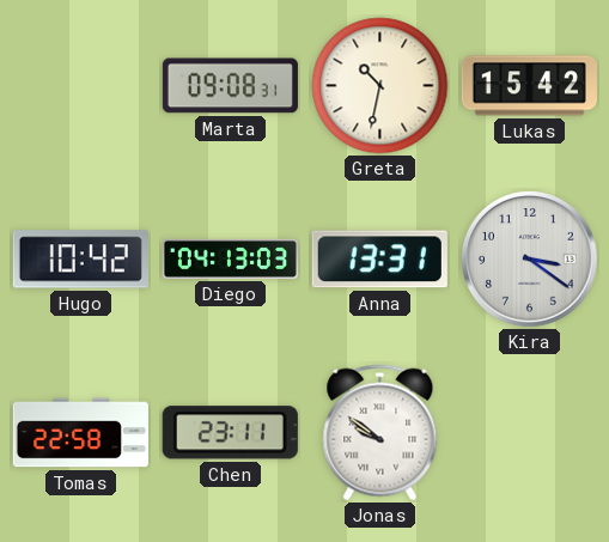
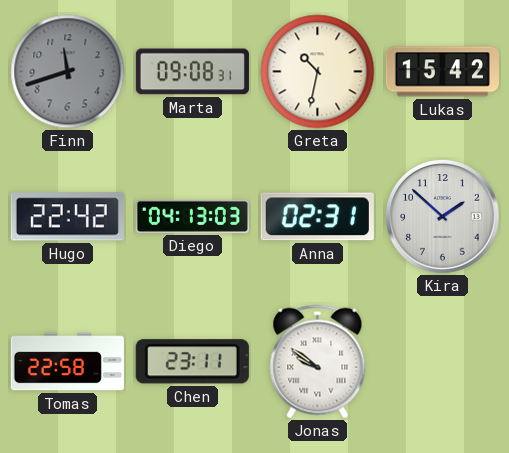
Finn: none -> 11:42
Hugo: 10:42 -> 22:42
Anna: 13:31 -> 02:31
Kira: 3:21 -> 1:52
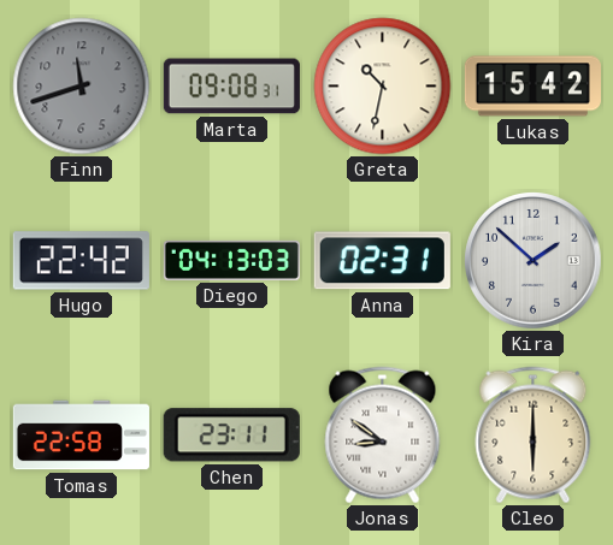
Jonas: 9:51 -> 8:51
Cleo: none -> 6:00
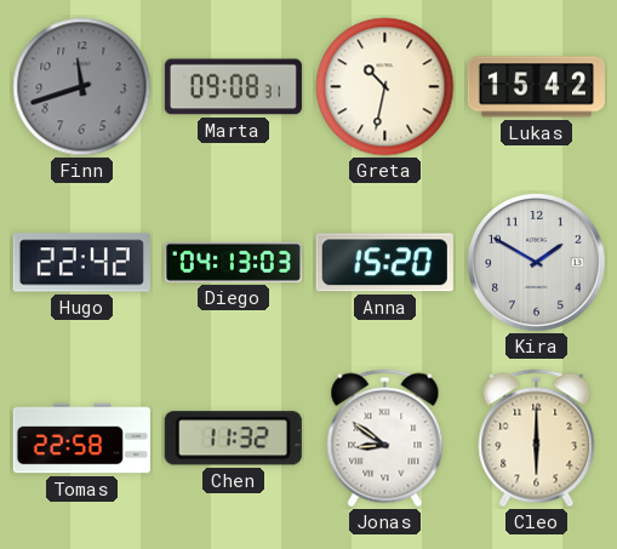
Anna: 02:31 -> 15:20
Kira: 1:52 -> 1:50
Chen: 23:11 -> 11:32
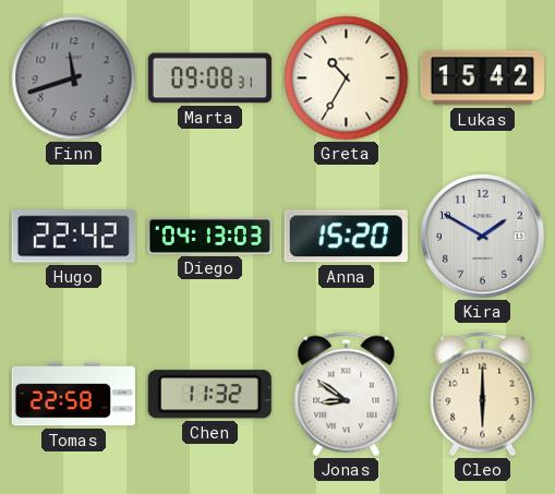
Greta: 10:32 -> 10:35
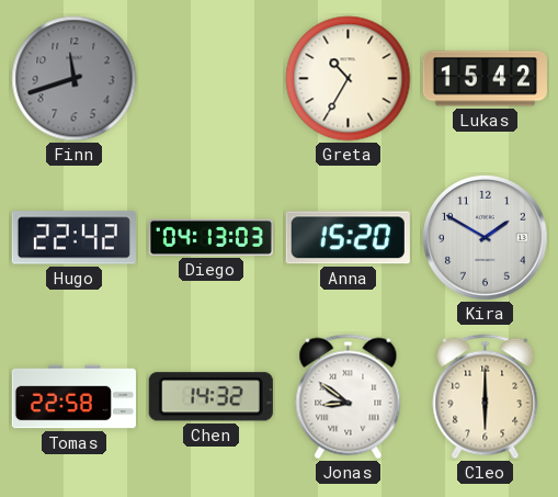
Marta: 09:08 -> none
Chen: 11:32 -> 14:32
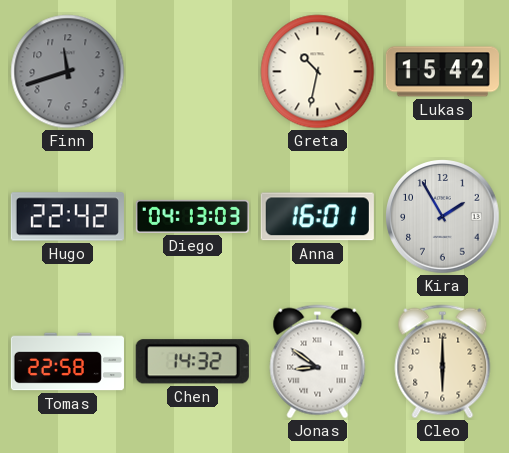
Greta: 10:35 -> 10:32
Anna: 15:20 -> 16:01
Kira: 1:50 -> 1:55
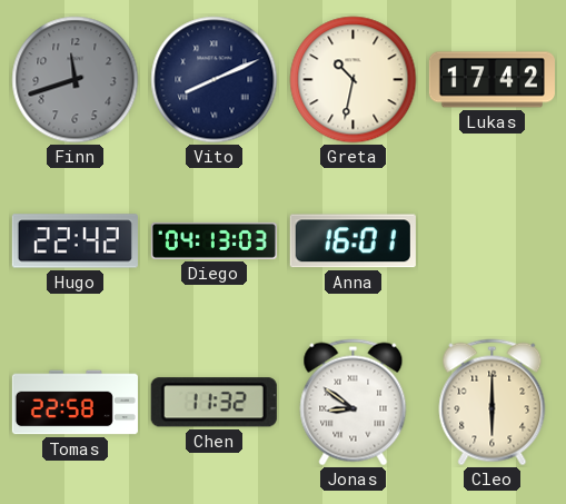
Vito: none -> 8:11
Lukas: 15:42 -> 17:42
Kira: 1:55 -> none
Chen: 14:32 -> 11:32
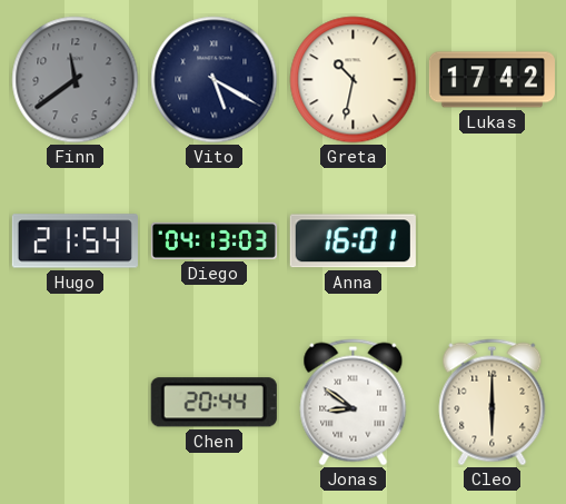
Finn: 11:42 -> 11:39
Vito: 8:11 -> 5:20
Hugo: 22:42 -> 21:54
Tomas: 22:58 -> none
Chen: 11:32 -> 20:44
